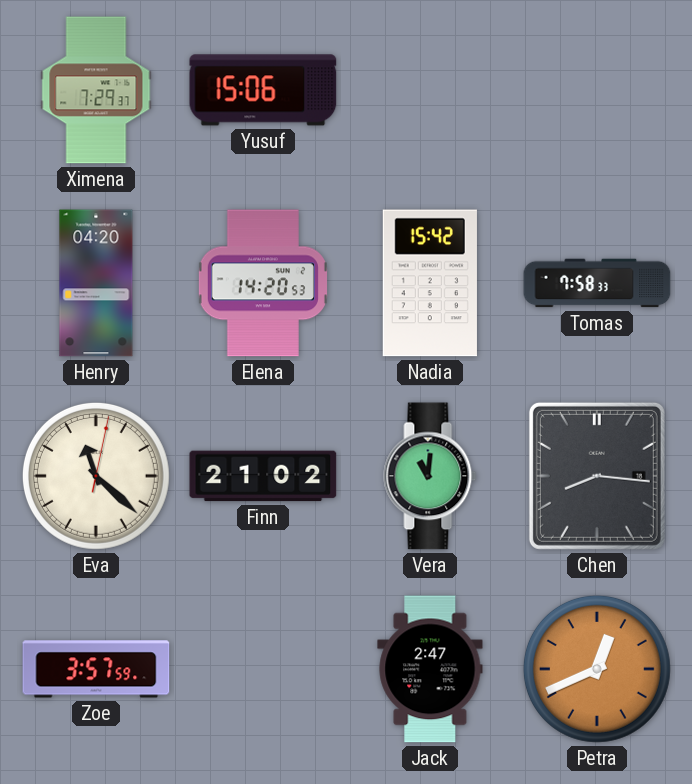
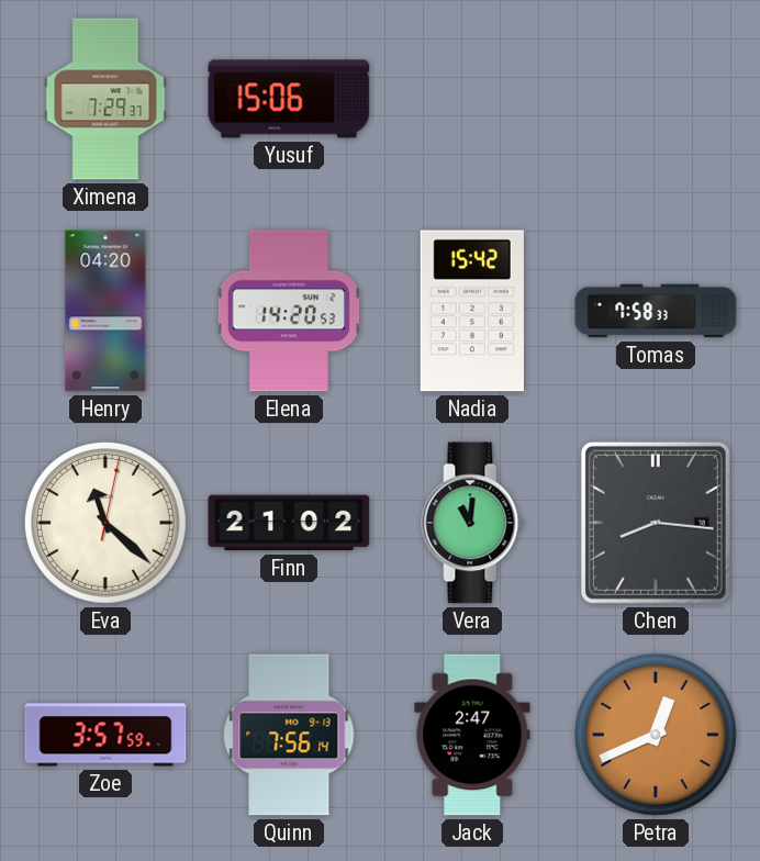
Quinn: none -> 7:56
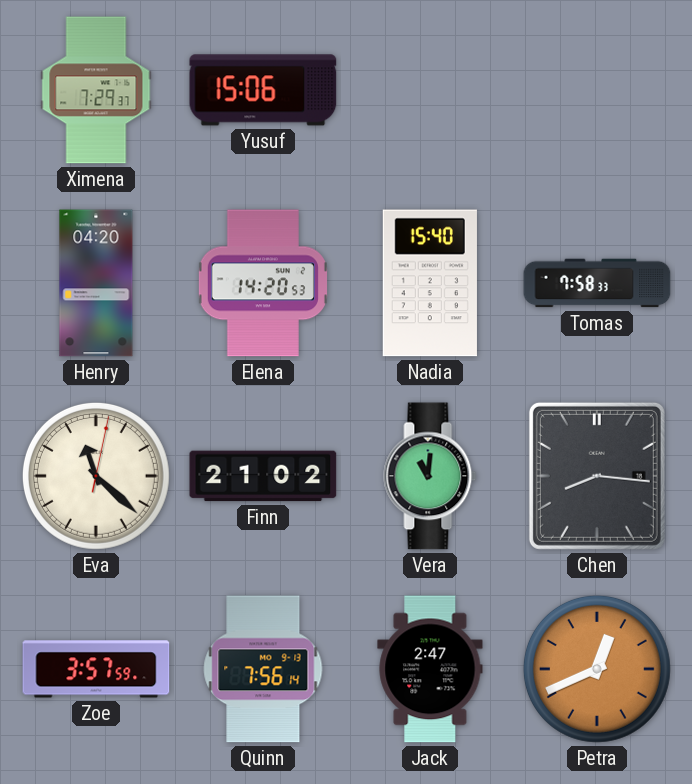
Nadia: 15:42 -> 15:40
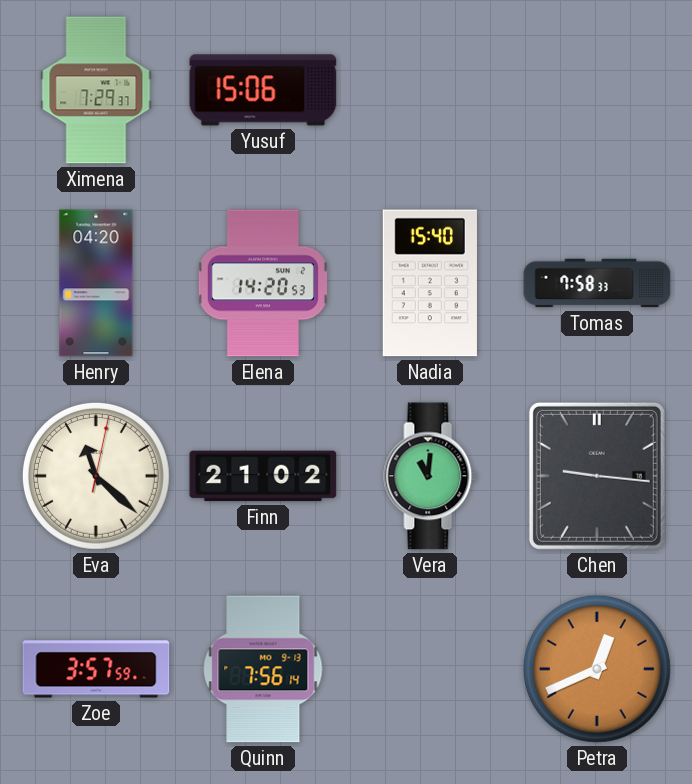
Chen: 8:16 -> 9:16
Jack: 2:47 -> none
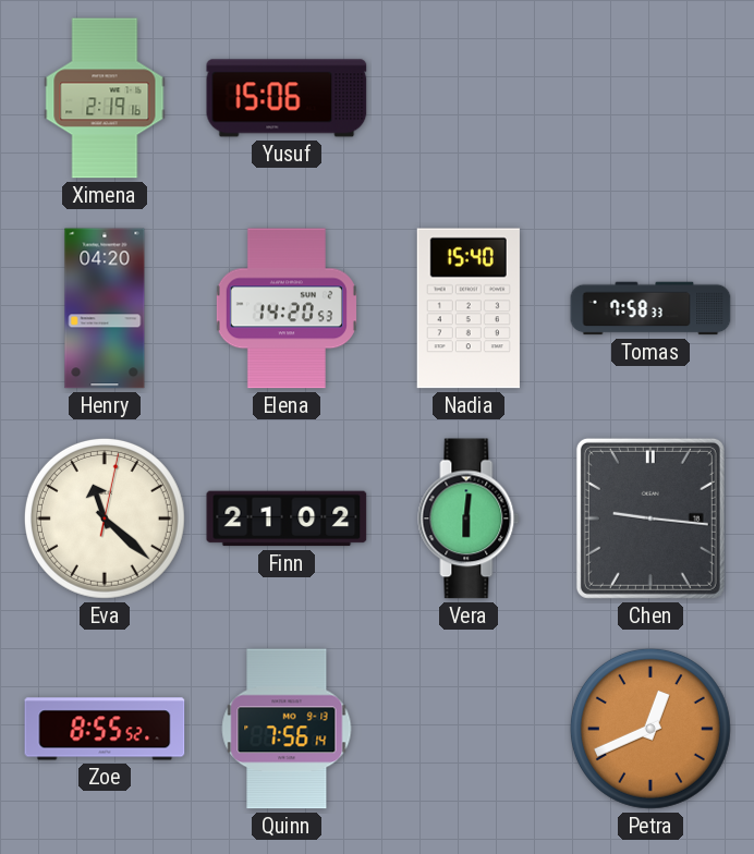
Ximena: 7:29 -> 2:19
Vera: 11:01 -> 6:01
Zoe: 3:57 -> 8:55
